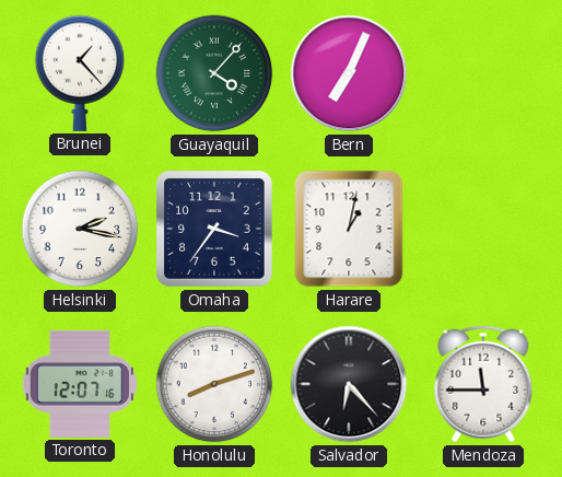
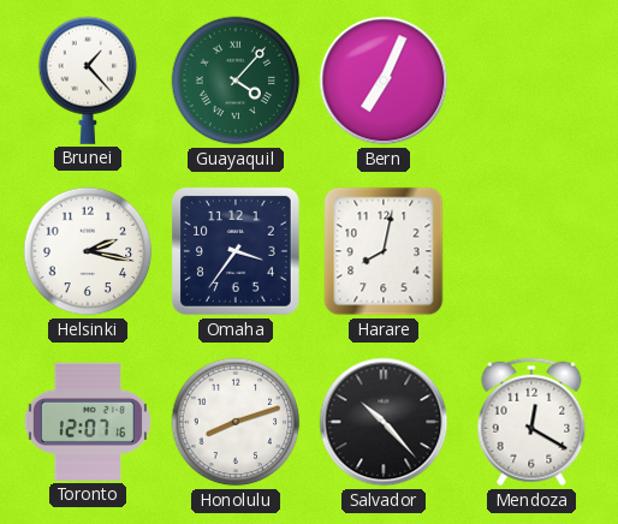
Harare: 1:02 -> 8:02
Salvador: 6:23 -> 10:23
Mendoza: 11:45 -> 12:20
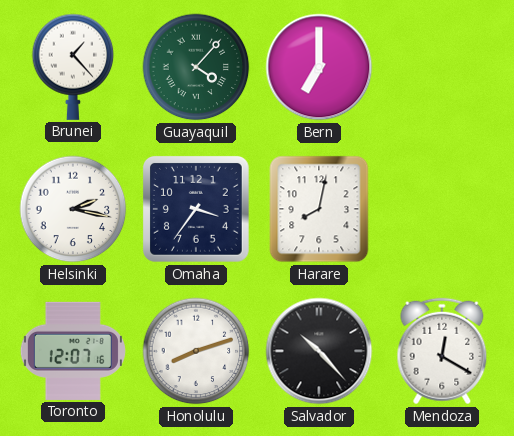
Bern: 7:04 -> 7:00
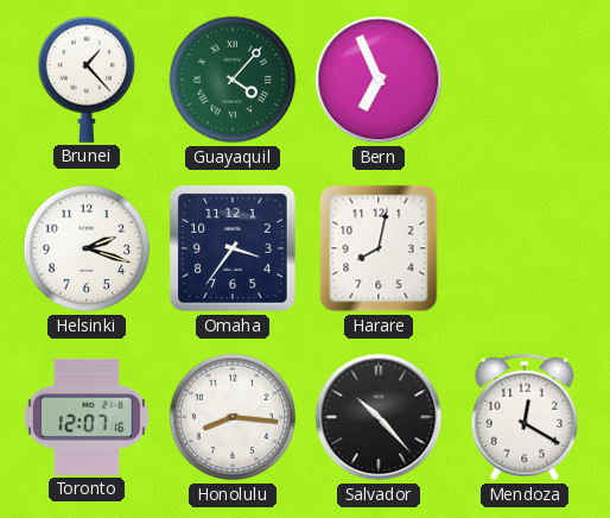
Bern: 7:00 -> 6:56
Helsinki: 2:17 -> 2:18
Honolulu: 8:12 -> 8:16
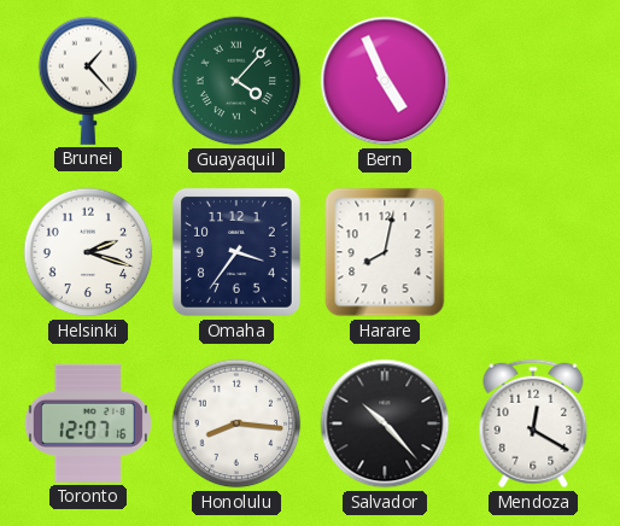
Bern: 6:56 -> 4:56
